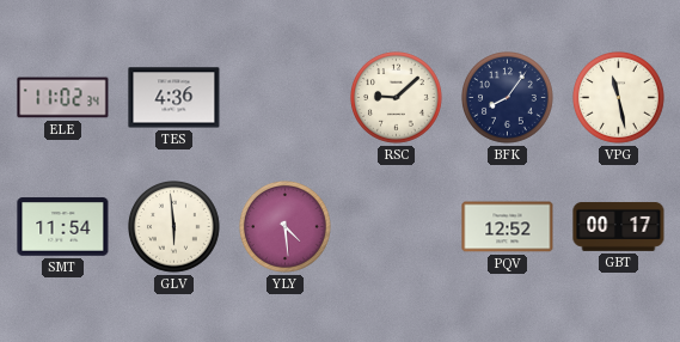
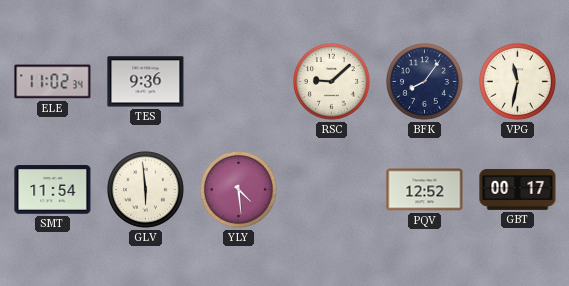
TES: 4:36 -> 9:36
VPG: 11:28 -> 11:32
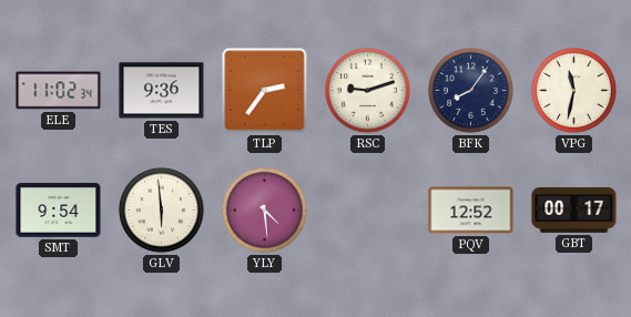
TLP: none -> 2:36
RSC: 9:08 -> 9:12
SMT: 11:54 -> 9:54
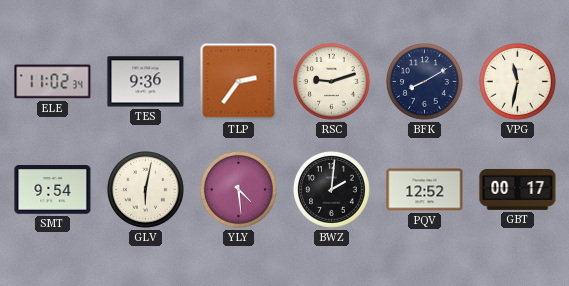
BFK: 8:06 -> 8:10
GLV: 5:59 -> 6:02
BWZ: none -> 2:01
